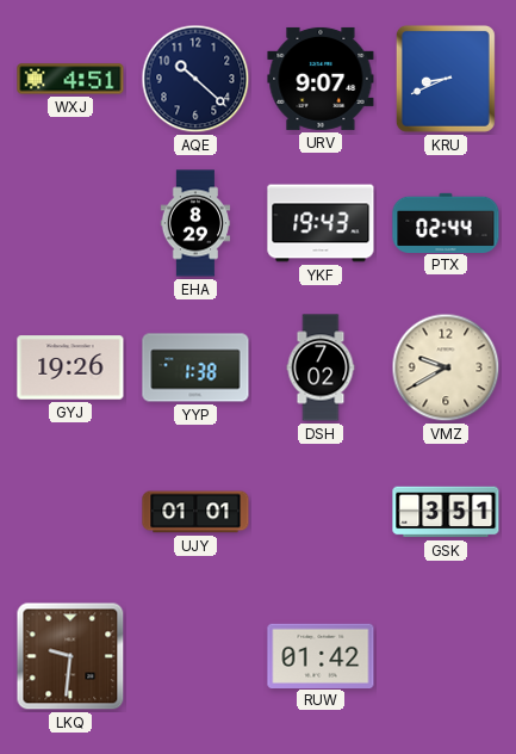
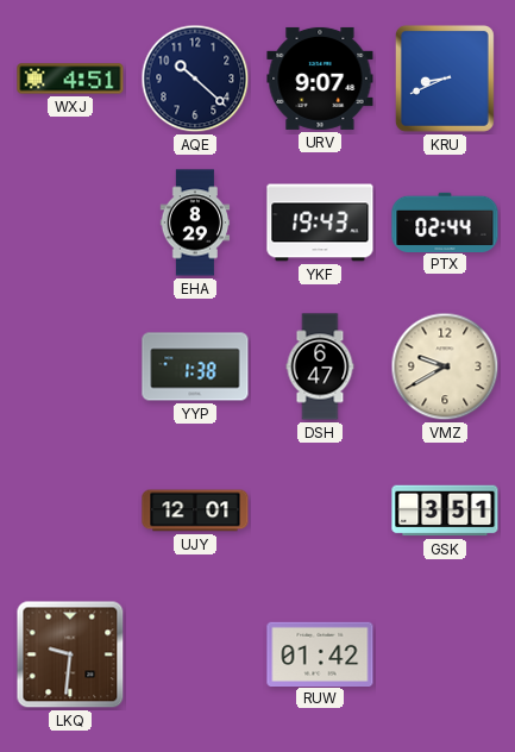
GYJ: 19:26 -> none
DSH: 7:02 -> 6:47
UJY: 01:01 -> 12:01
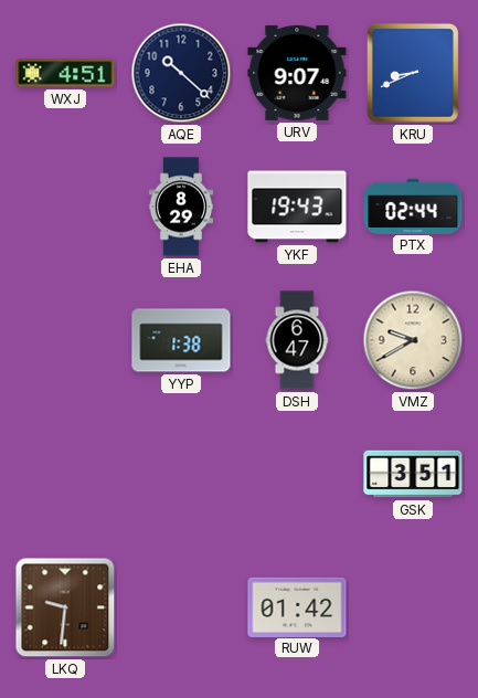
UJY: 12:01 -> none
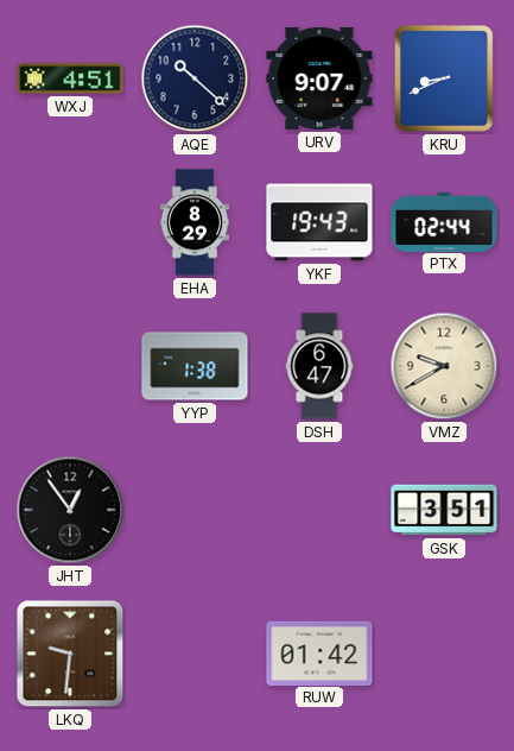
JHT: none -> 12:54
